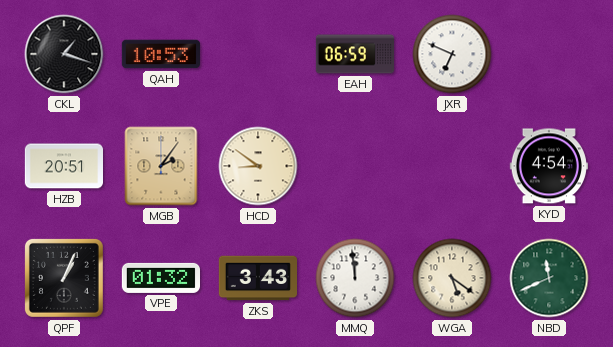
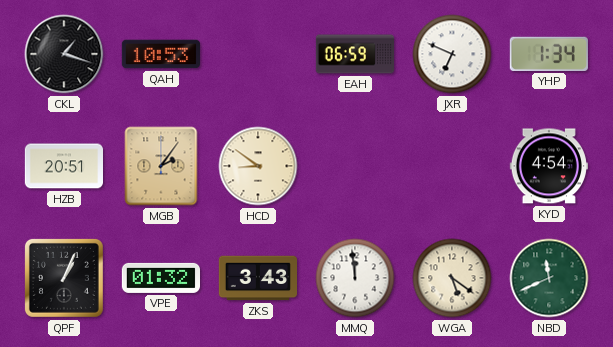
YHP: none -> 1:34
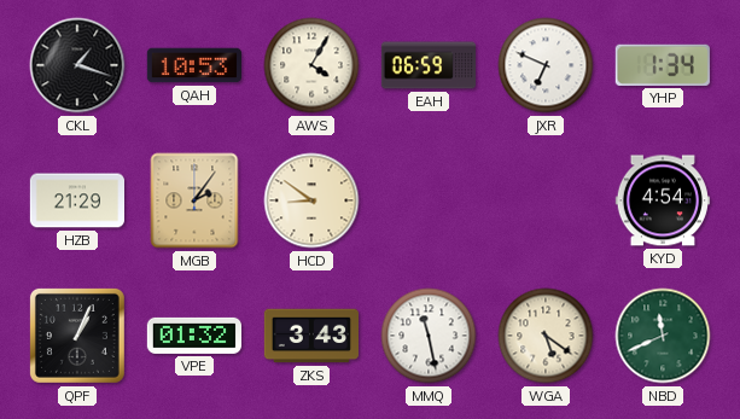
AWS: none -> 4:05
HZB: 20:51 -> 21:29
MMQ: 11:59 -> 11:28
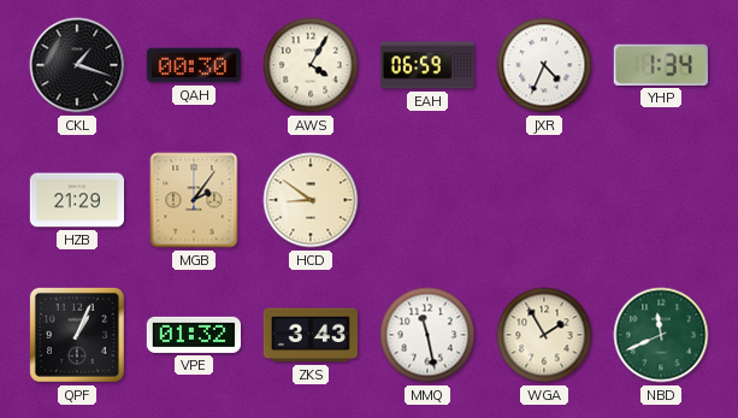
QAH: 10:53 -> 00:30
JXR: 6:49 -> 4:34
KYD: 4:54 -> none
WGA: 5:21 -> 1:55
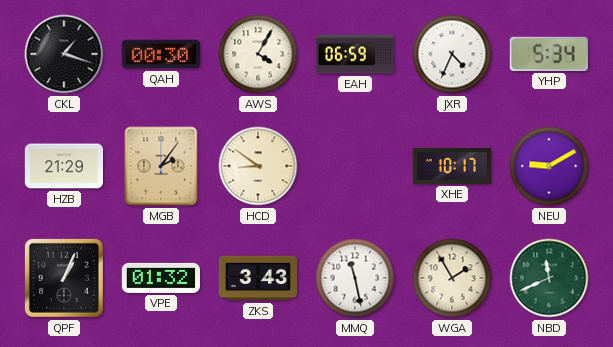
YHP: 1:34 -> 5:34
XHE: none -> 10:17
NEU: none -> 9:10
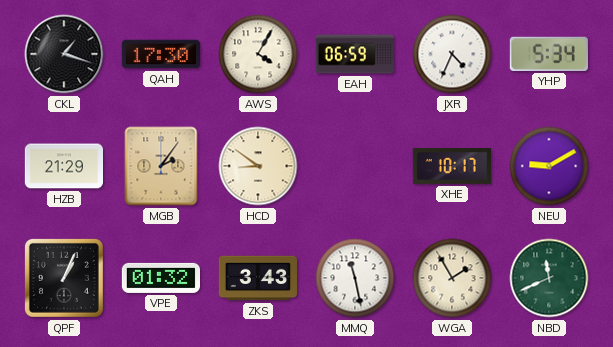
QAH: 00:30 -> 17:30
